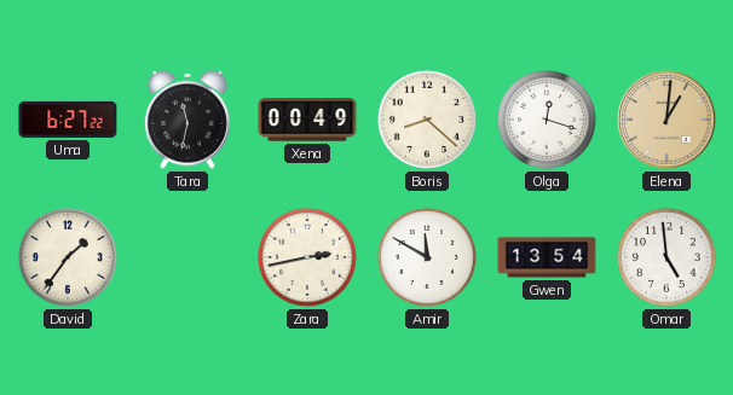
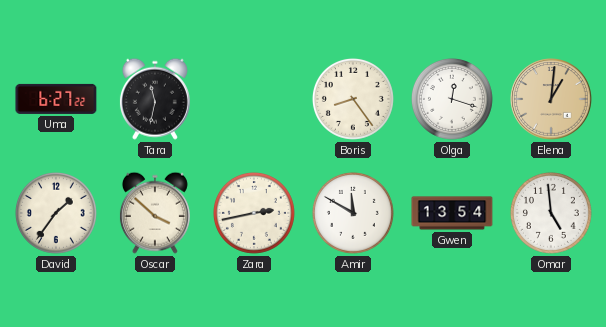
Xena: 00:49 -> none
Boris: 8:22 -> 8:24
Oscar: none -> 3:52
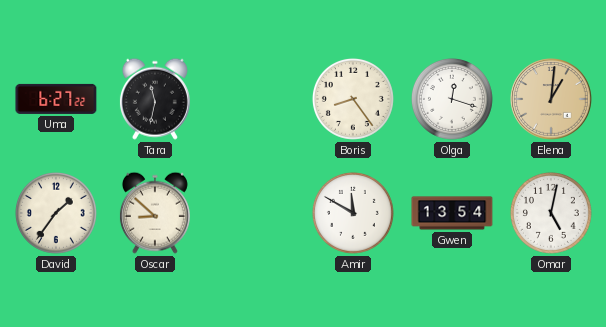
Oscar: 3:52 -> 8:52
Zara: 2:43 -> none
Omar: 4:59 -> 5:02
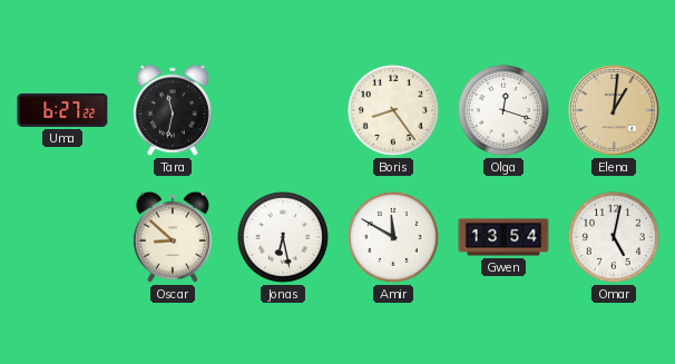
David: 1:36 -> none
Jonas: none -> 6:28
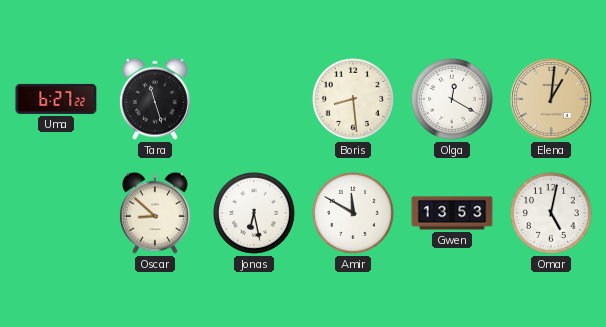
Tara: 11:32 -> 11:27
Boris: 8:24 -> 8:29
Olga: 12:18 -> 12:20
Gwen: 13:54 -> 13:53
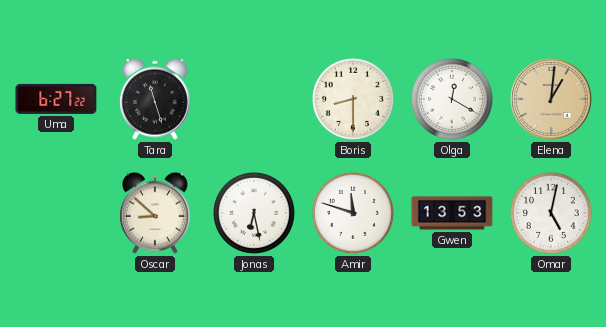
Boris: 8:29 -> 8:30
Amir: 11:50 -> 11:48
